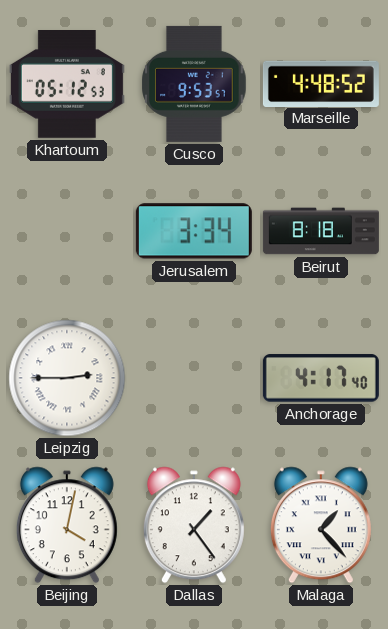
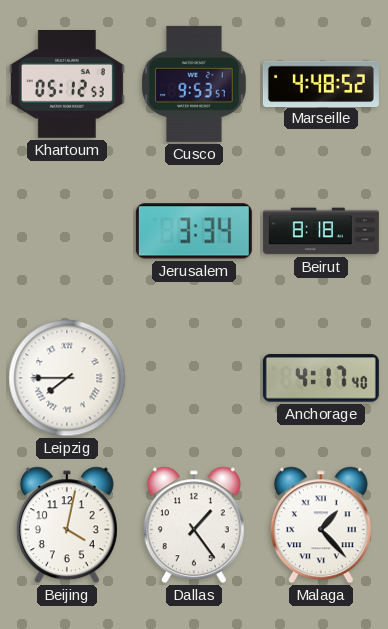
Leipzig: 2:45 -> 7:45
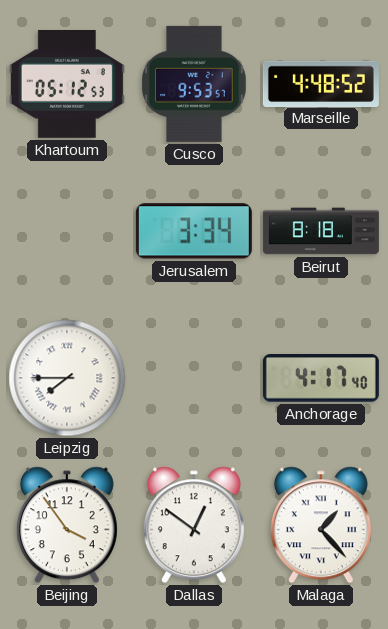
Beijing: 4:02 -> 3:54
Dallas: 1:24 -> 12:51
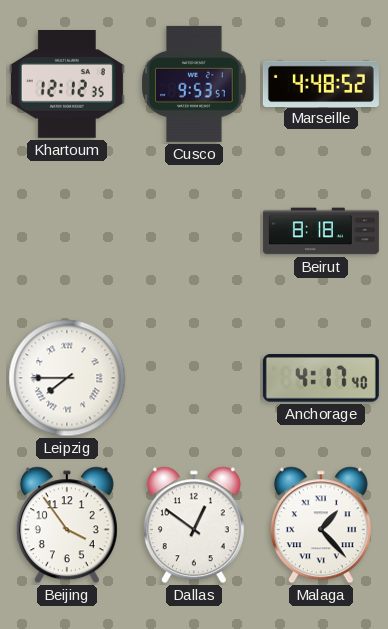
Khartoum: 05:12 -> 12:12
Jerusalem: 3:34 -> none
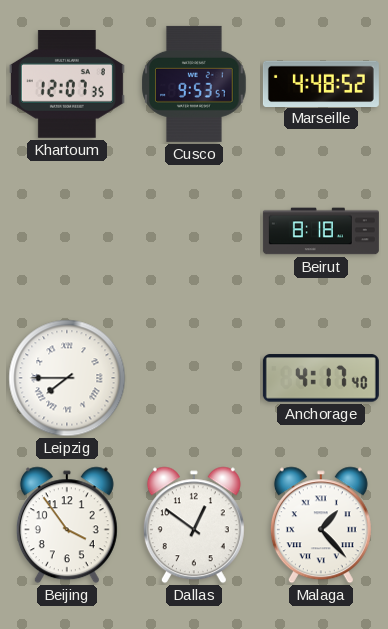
Khartoum: 12:12 -> 12:07
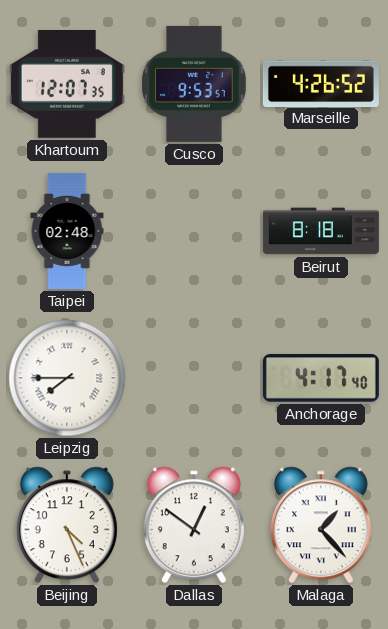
Marseille: 4:48 -> 4:26
Taipei: none -> 02:48
Beijing: 3:54 -> 4:26
